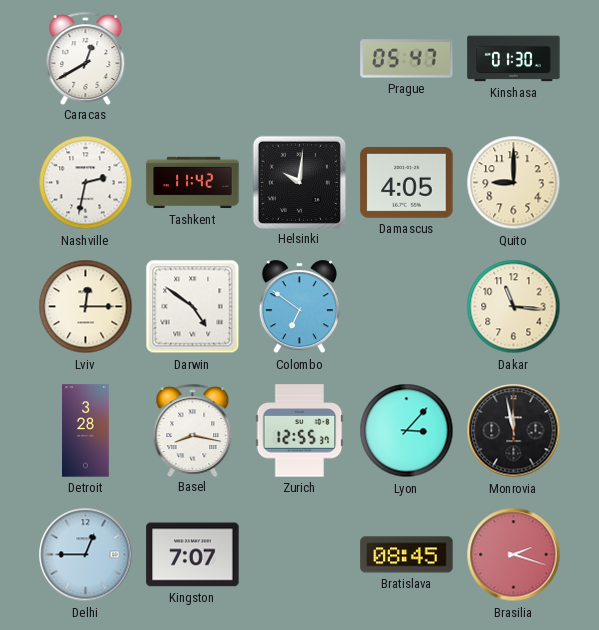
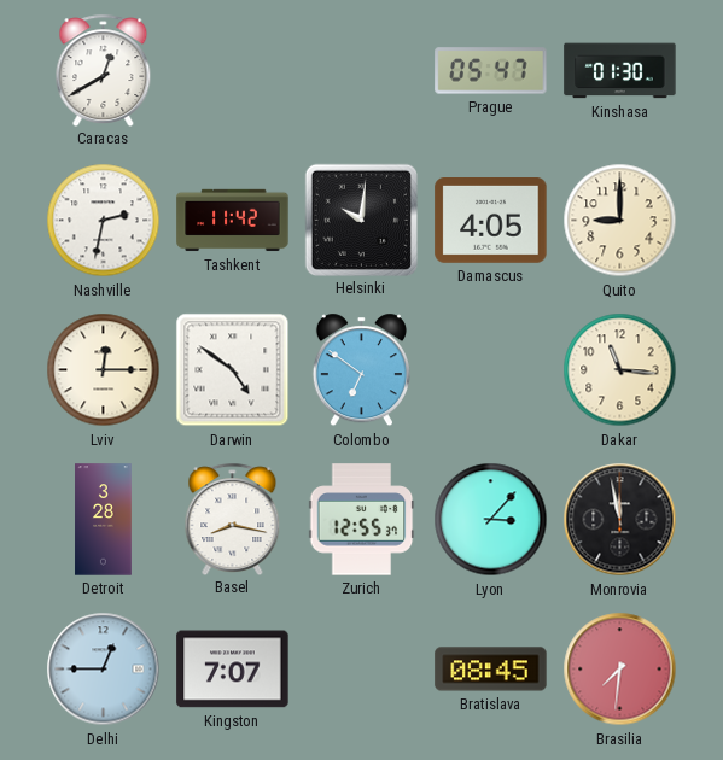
Brasilia: 2:18 -> 7:31
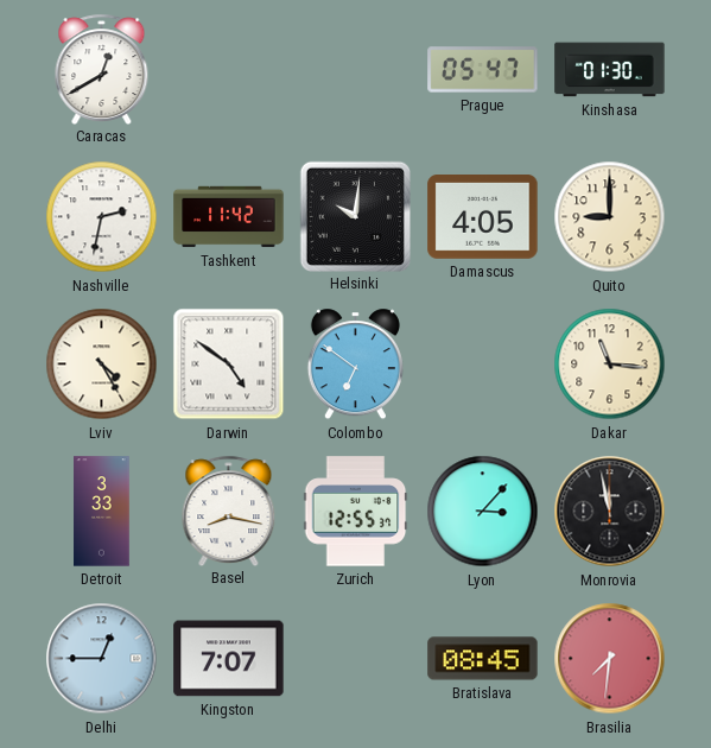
Lviv: 12:15 -> 4:25
Detroit: 3:28 -> 3:33
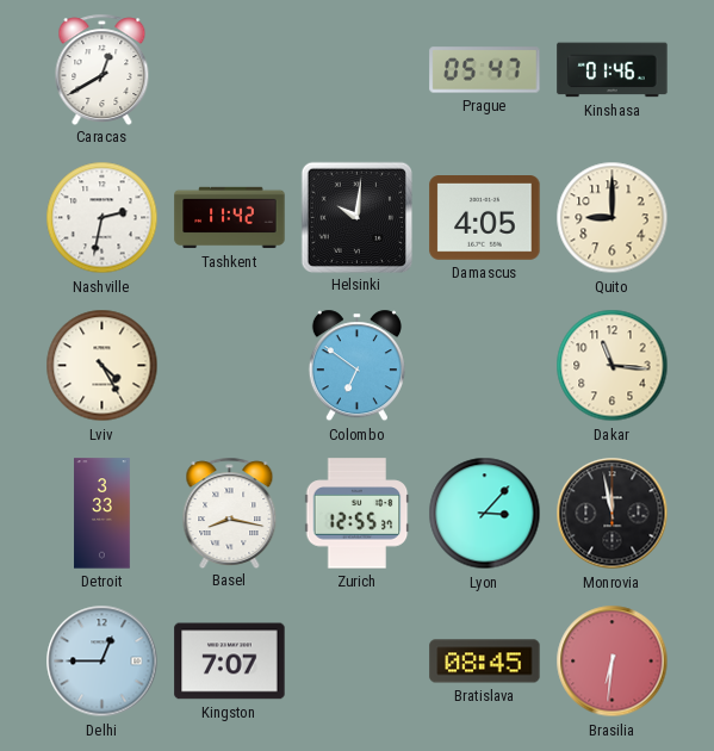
Kinshasa: 01:30 -> 01:46
Darwin: 4:51 -> none
Brasilia: 7:31 -> 6:31
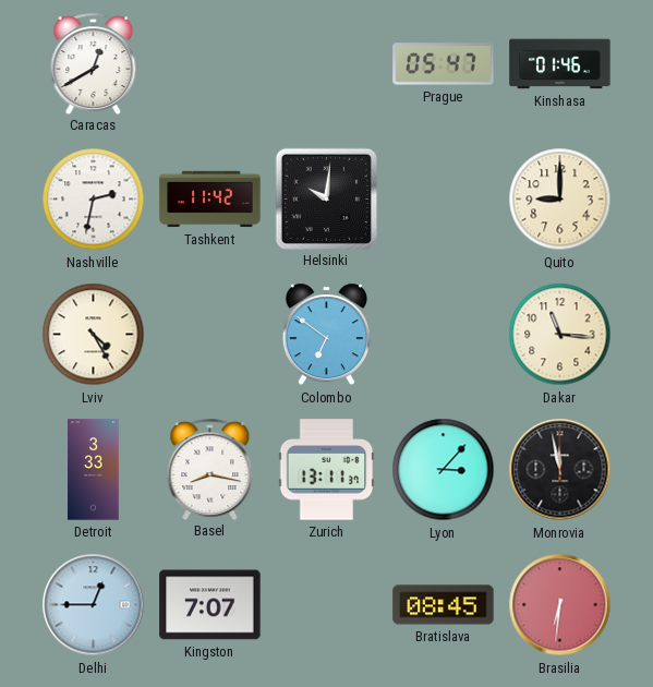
Damascus: 4:05 -> none
Zurich: 12:55 -> 13:11
